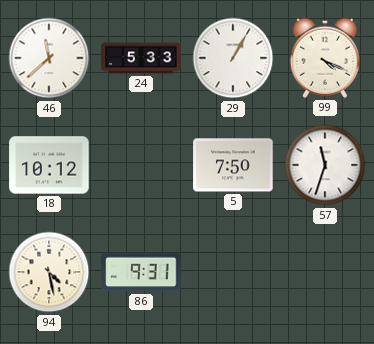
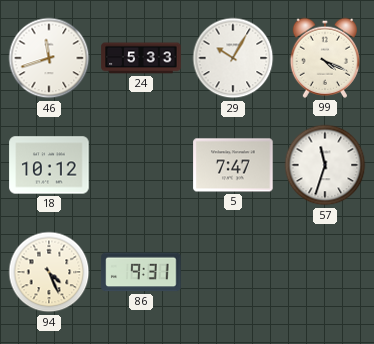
46: 11:38 -> 11:42
29: 1:05 -> 10:05
5: 7:50 -> 7:47
94: 4:28 -> 4:26
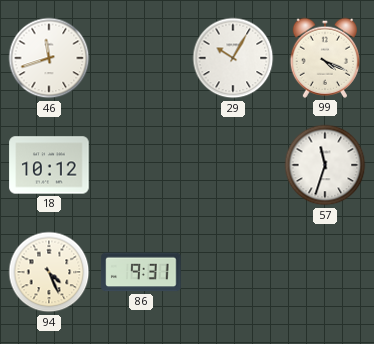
24: 5:33 -> none
5: 7:47 -> none
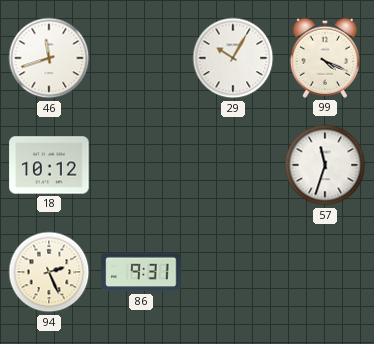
94: 4:26 -> 2:26
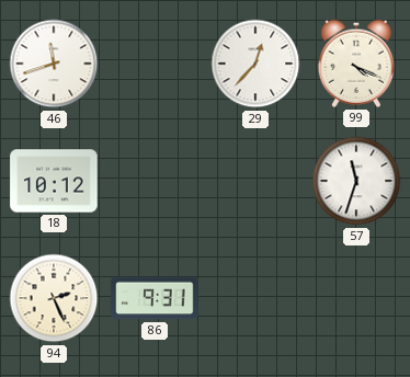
29: 10:05 -> 12:37
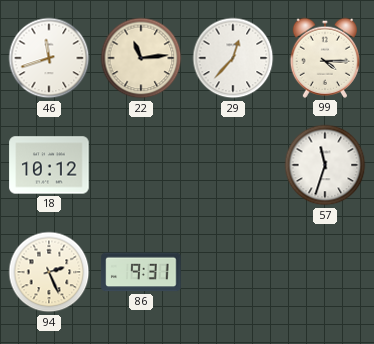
22: none -> 11:14
99: 4:19 -> 4:15
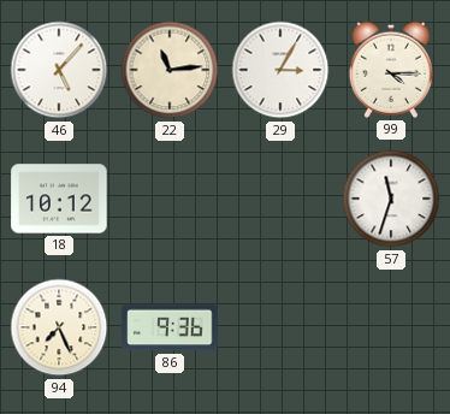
46: 11:42 -> 5:07
29: 12:37 -> 3:05
94: 2:26 -> 7:26
86: 9:31 -> 9:36
